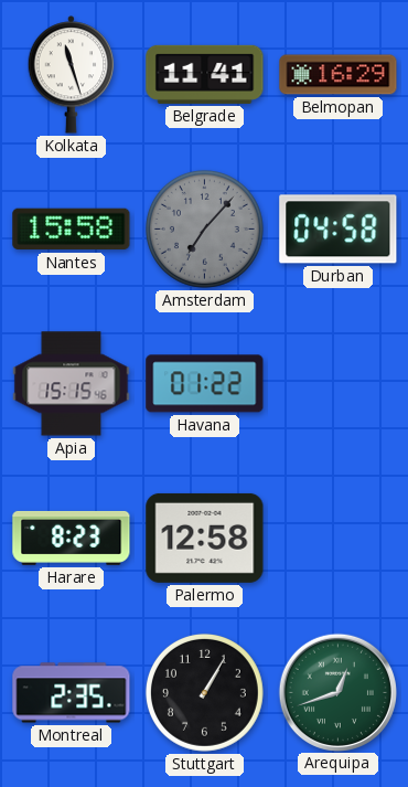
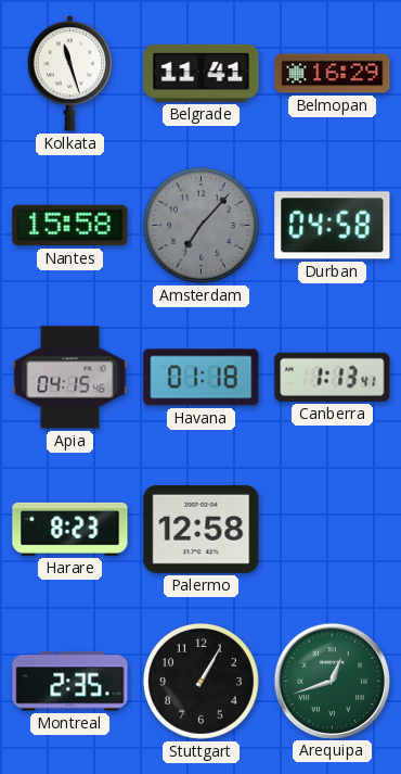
Apia: 15:15 -> 04:15
Havana: 01:22 -> 01:18
Canberra: none -> 1:13
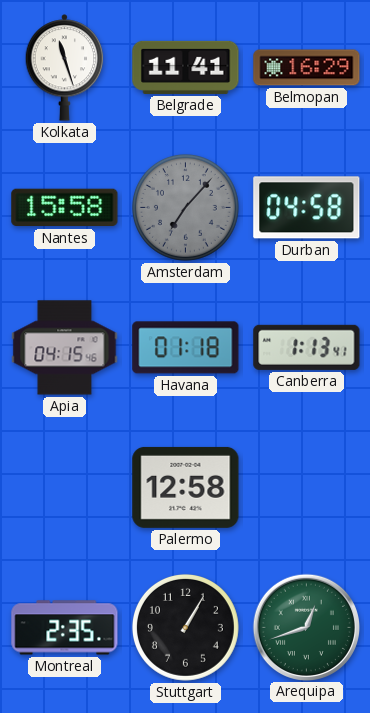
Harare: 8:23 -> none
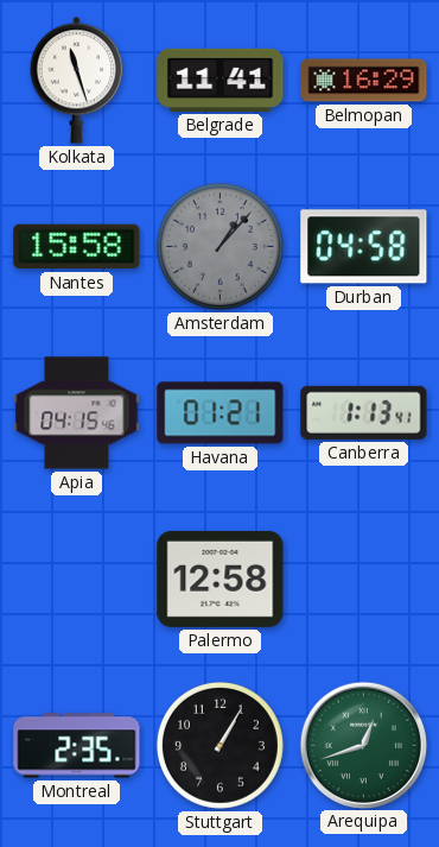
Amsterdam: 7:07 -> 1:07
Havana: 01:18 -> 01:21
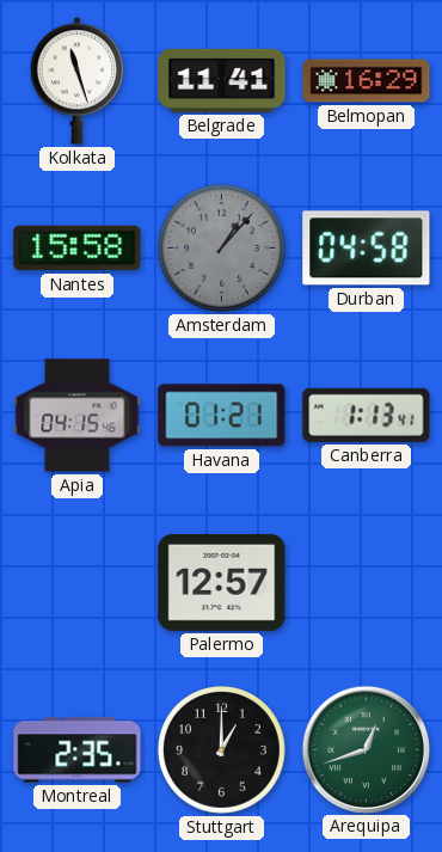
Palermo: 12:58 -> 12:57
Stuttgart: 1:05 -> 1:00
